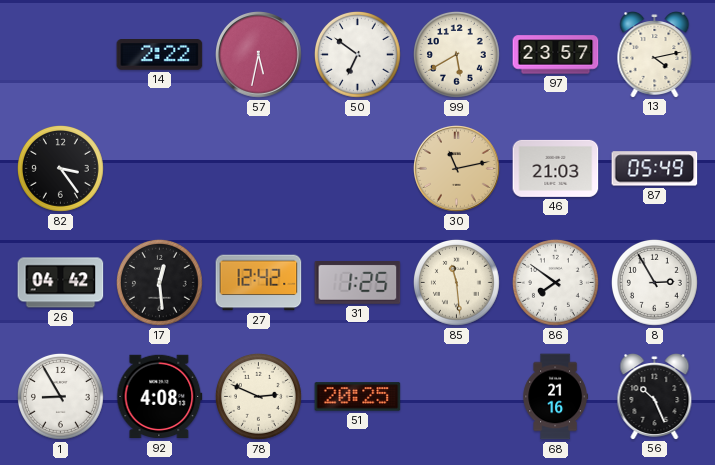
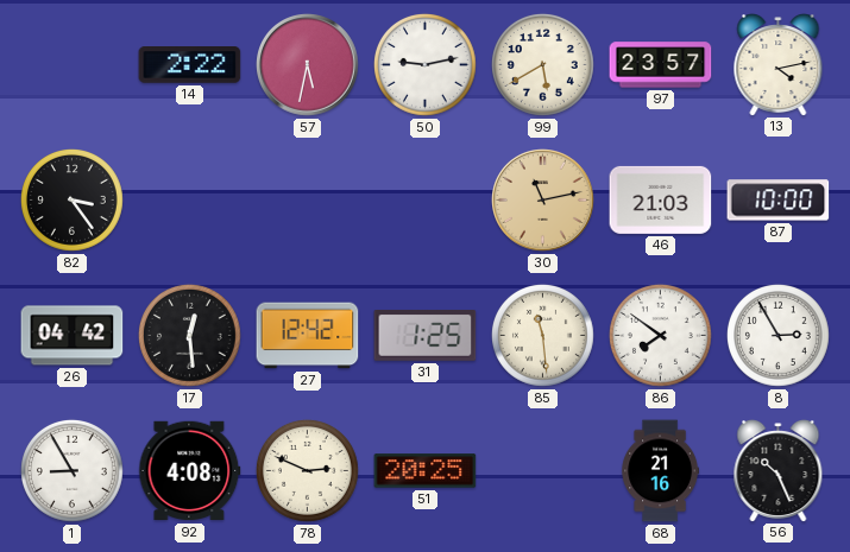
50: 6:51 -> 9:13
87: 05:49 -> 10:00
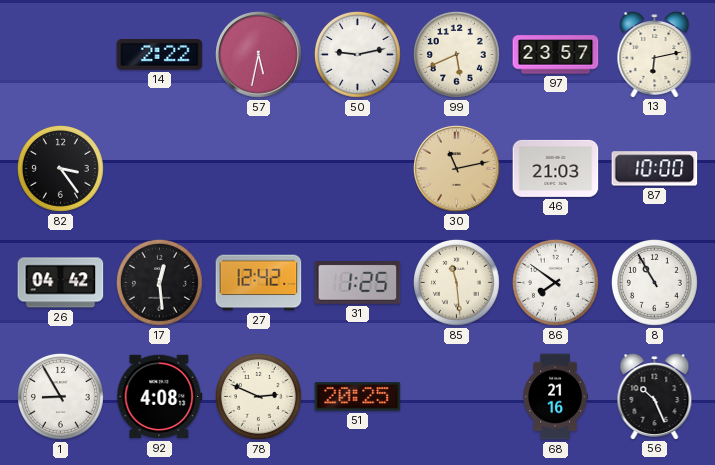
99: 5:40 -> 5:41
13: 4:13 -> 6:13
8: 2:55 -> 10:55
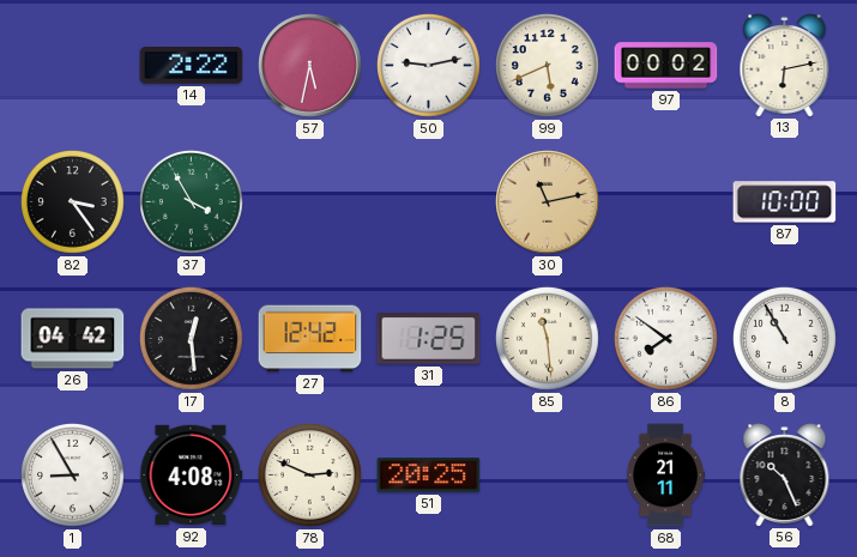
97: 23:57 -> 00:02
37: none -> 3:55
46: 21:03 -> none
68: 21:16 -> 21:11
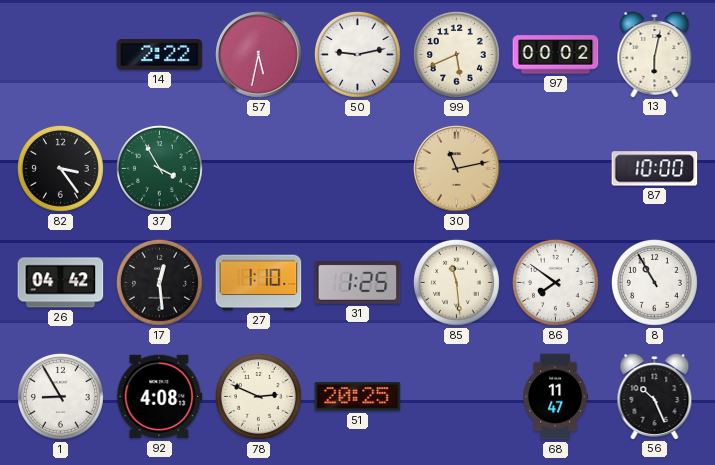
13: 6:13 -> 6:02
27: 12:42 -> 1:10
68: 21:11 -> 11:47
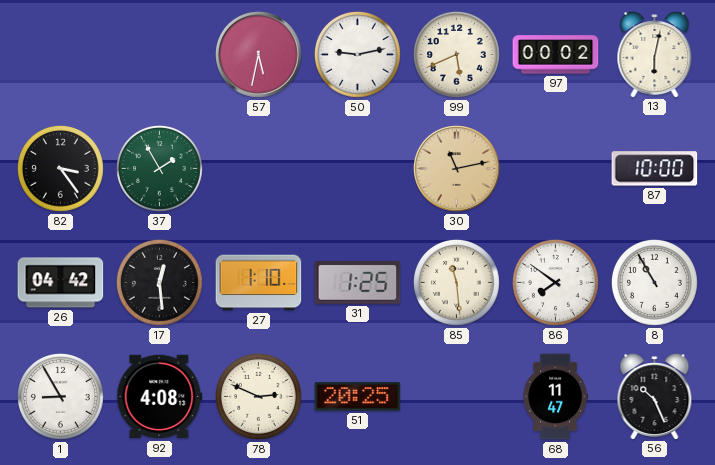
14: 2:22 -> none
37: 3:55 -> 1:55
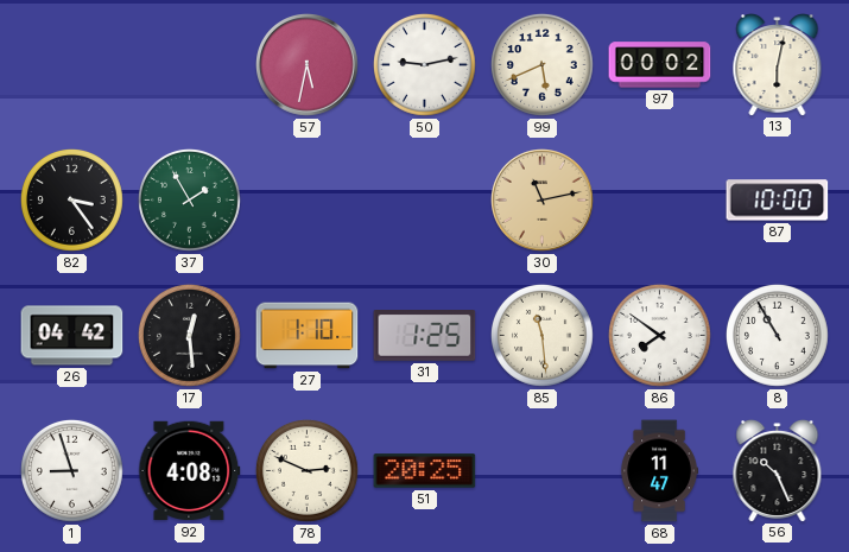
1: 8:55 -> 8:57
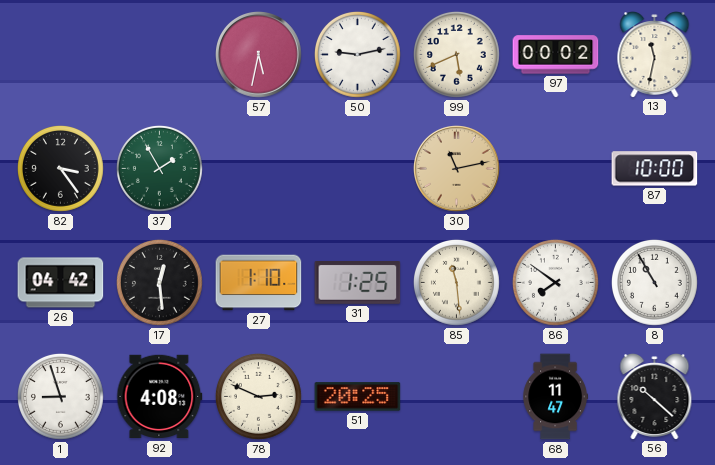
13: 6:02 -> 11:32
56: 10:26 -> 10:22
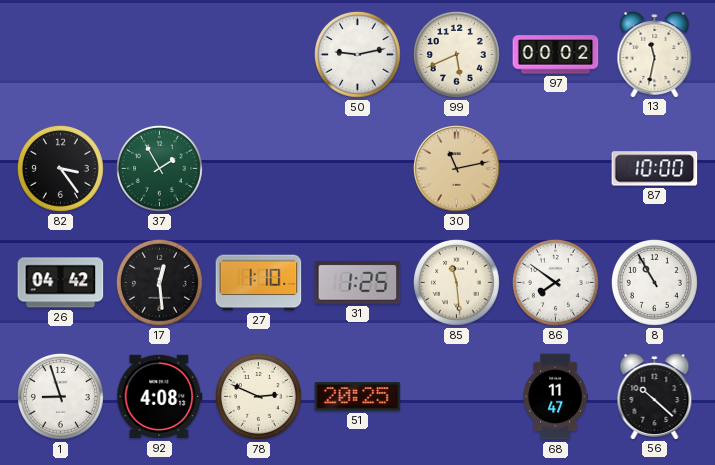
57: 5:32 -> none
